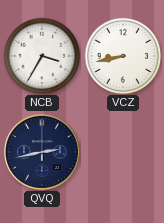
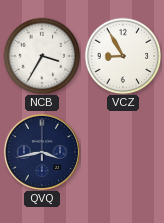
VCZ: 8:43 -> 8:55
QVQ: 2:43 -> 3:43
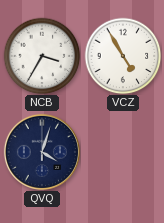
VCZ: 8:55 -> 4:55
QVQ: 3:43 -> 4:03
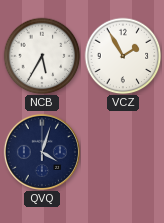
NCB: 3:35 -> 5:35
VCZ: 4:55 -> 1:55
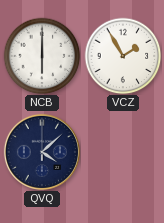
NCB: 5:35 -> 6:00
QVQ: 4:03 -> 4:08
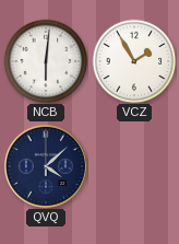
NCB: 6:00 -> 6:01
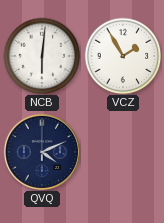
QVQ: 4:08 -> 4:11
